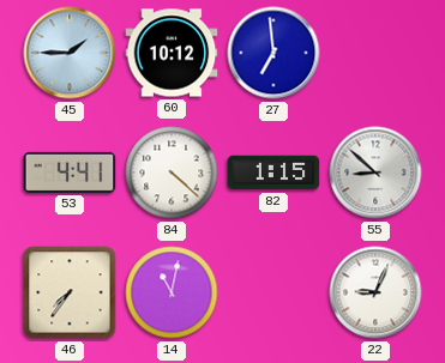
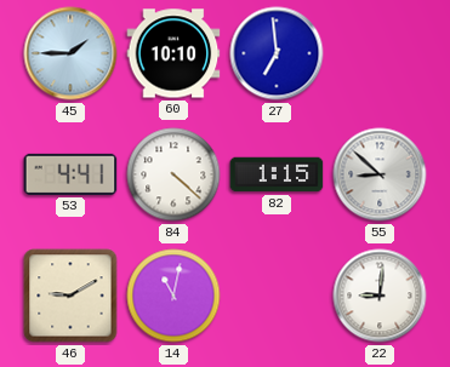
60: 10:12 -> 10:10
46: 7:36 -> 9:10
22: 9:04 -> 9:01
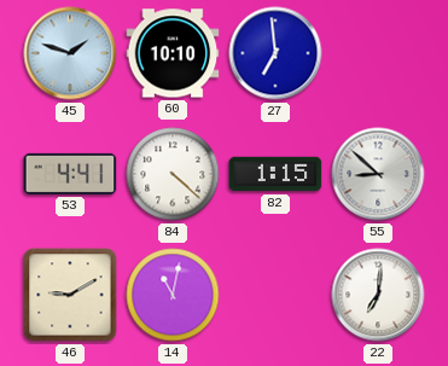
45: 1:45 -> 1:48
22: 9:01 -> 7:01
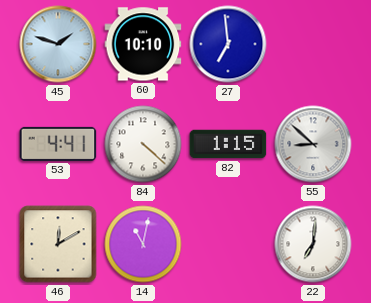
46: 9:10 -> 12:10
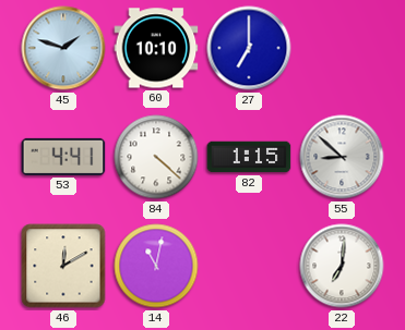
27: 6:59 -> 7:00
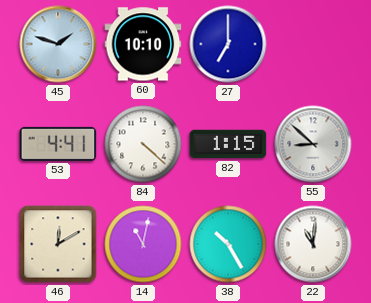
38: none -> 10:25
22: 7:01 -> 11:01
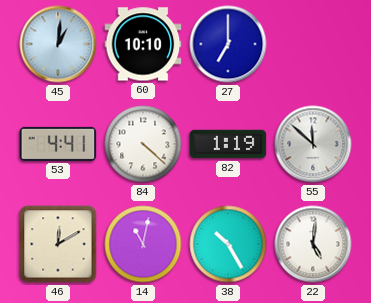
45: 1:48 -> 1:01
82: 1:15 -> 1:19
55: 8:52 -> 11:52
22: 11:01 -> 5:01
